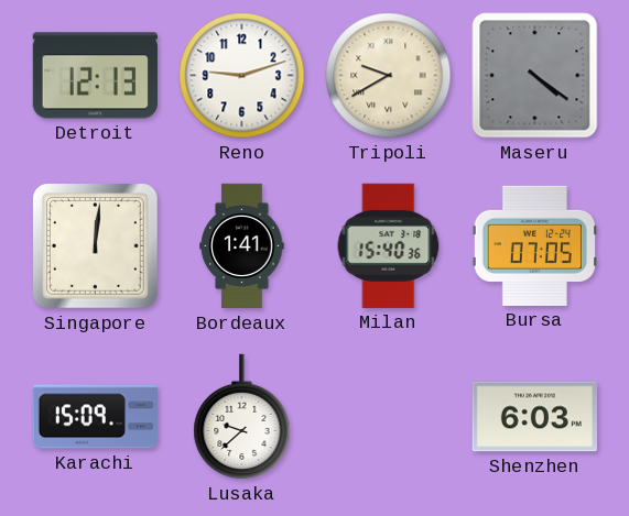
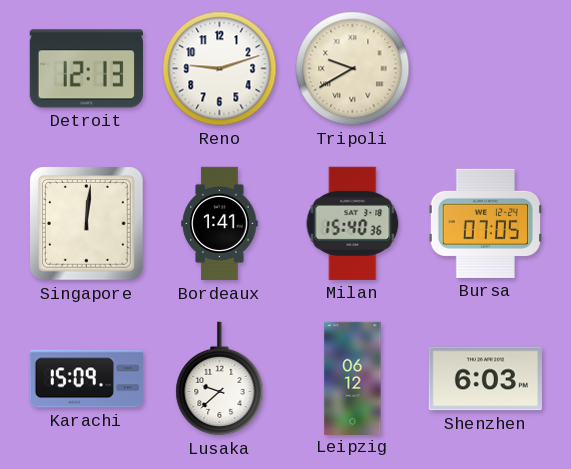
Maseru: 4:21 -> none
Leipzig: none -> 06:12
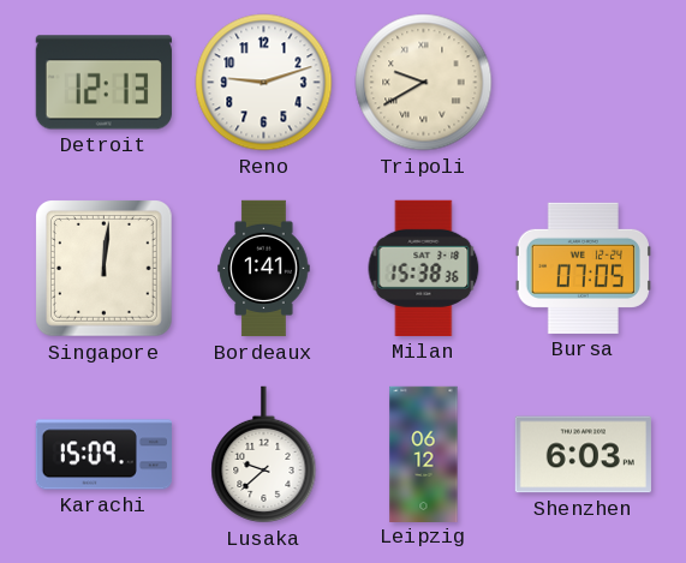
Milan: 15:40 -> 15:38
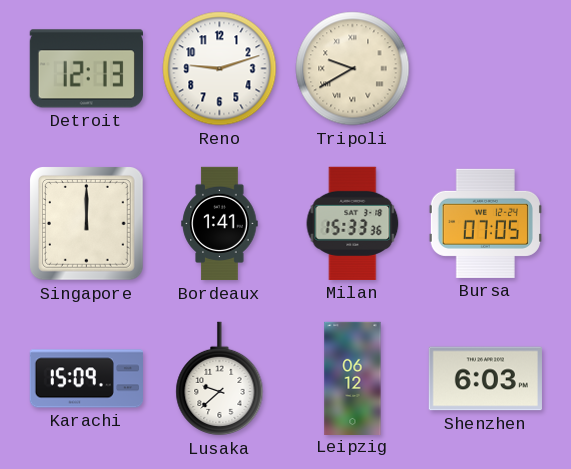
Singapore: 12:01 -> 12:00
Milan: 15:38 -> 15:33
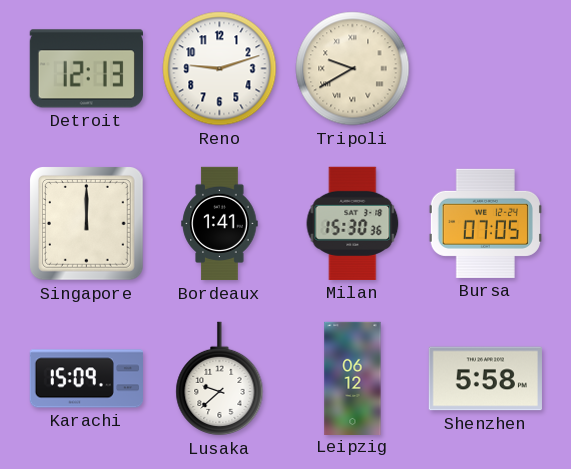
Milan: 15:33 -> 15:30
Shenzhen: 6:03 -> 5:58
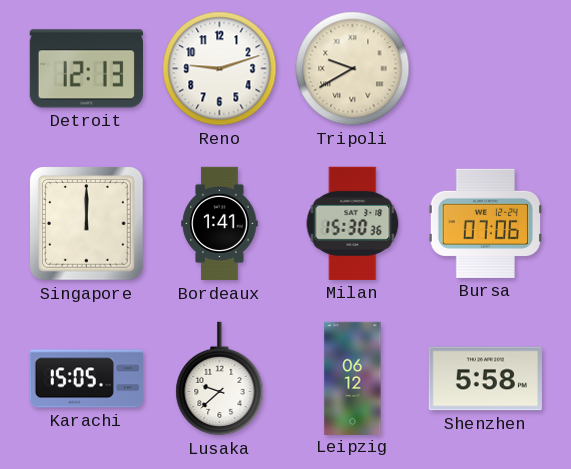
Bursa: 07:05 -> 07:06
Karachi: 15:09 -> 15:05
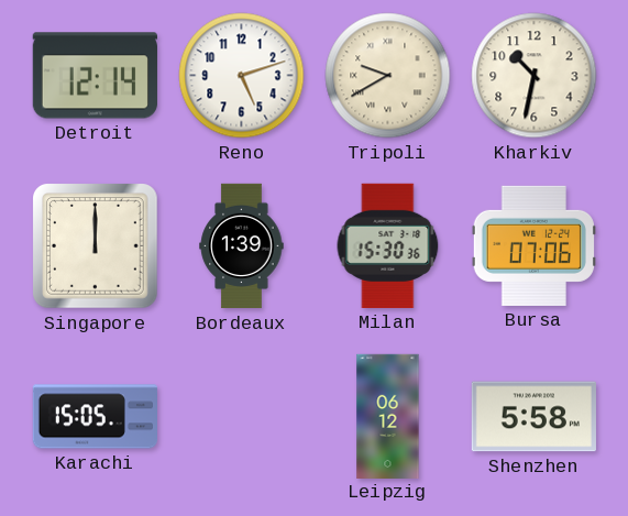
Detroit: 12:13 -> 12:14
Reno: 9:12 -> 5:12
Kharkiv: none -> 10:32
Bordeaux: 1:41 -> 1:39
Lusaka: 9:38 -> none
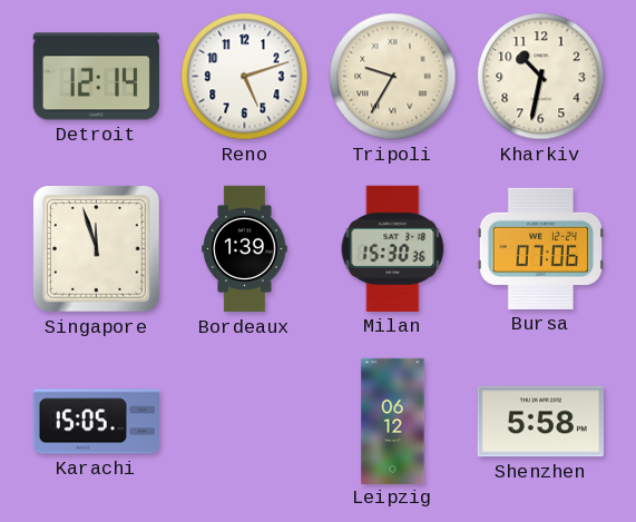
Tripoli: 9:40 -> 9:35
Singapore: 12:00 -> 11:57
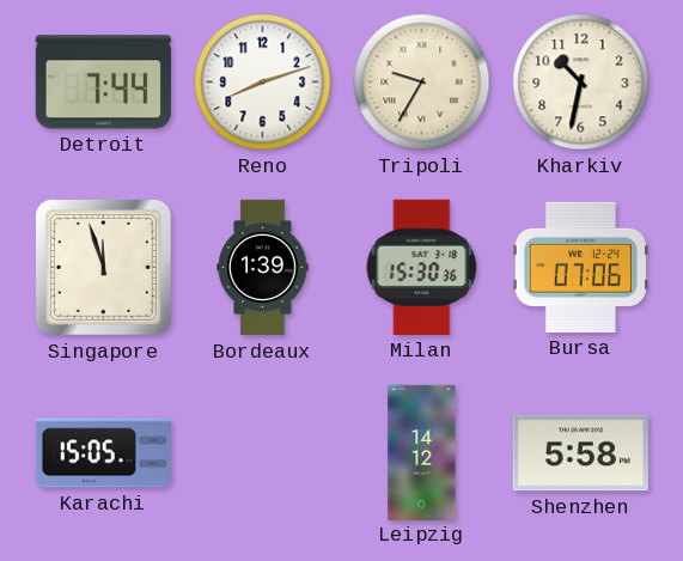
Detroit: 12:14 -> 7:44
Reno: 5:12 -> 8:12
Leipzig: 06:12 -> 14:12
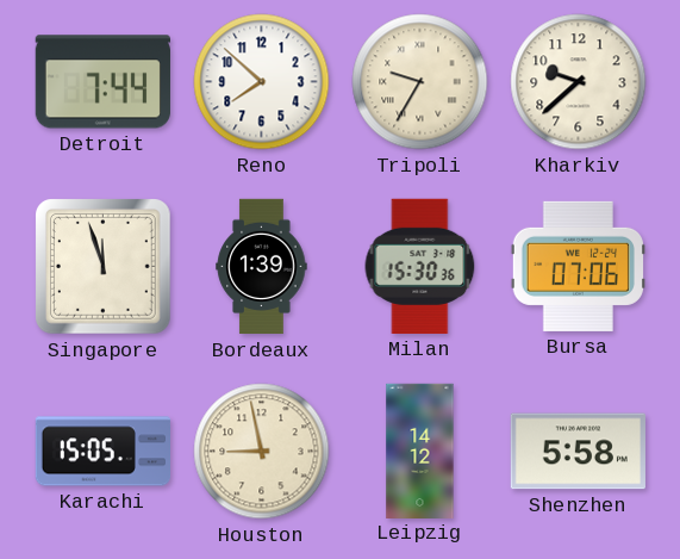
Reno: 8:12 -> 7:52
Kharkiv: 10:32 -> 9:38
Houston: none -> 8:58
